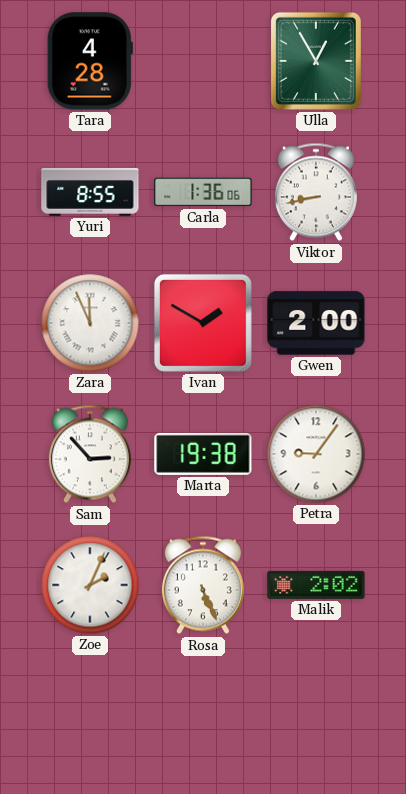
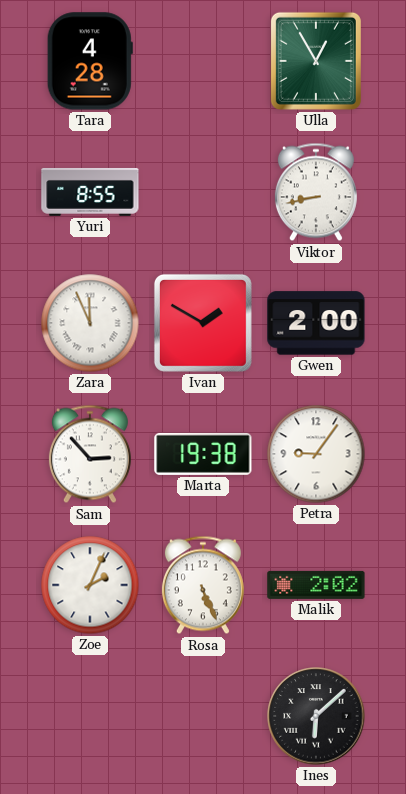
Carla: 1:36 -> none
Ines: none -> 6:08
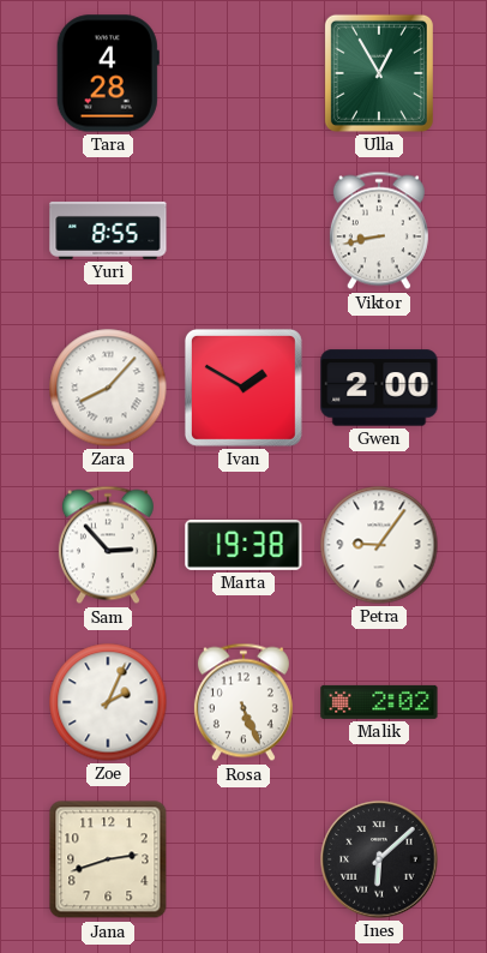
Zara: 11:56 -> 8:07
Jana: none -> 2:42
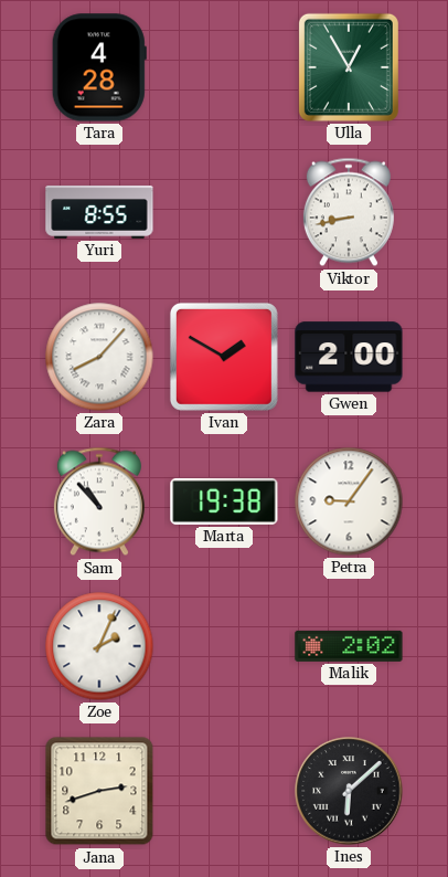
Sam: 2:53 -> 10:53
Rosa: 5:26 -> none
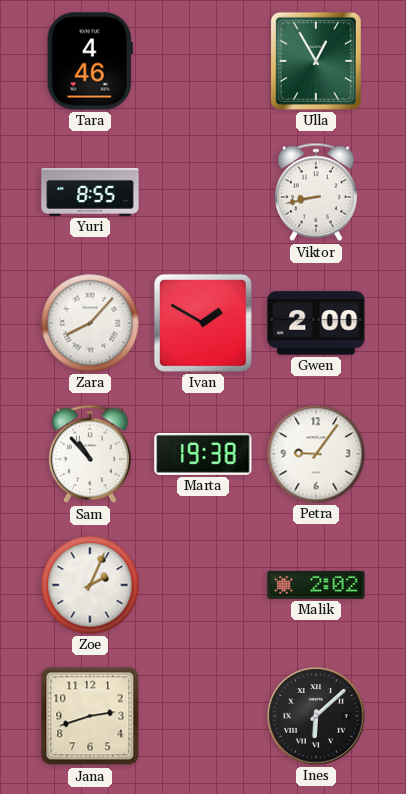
Tara: 4:28 -> 4:46
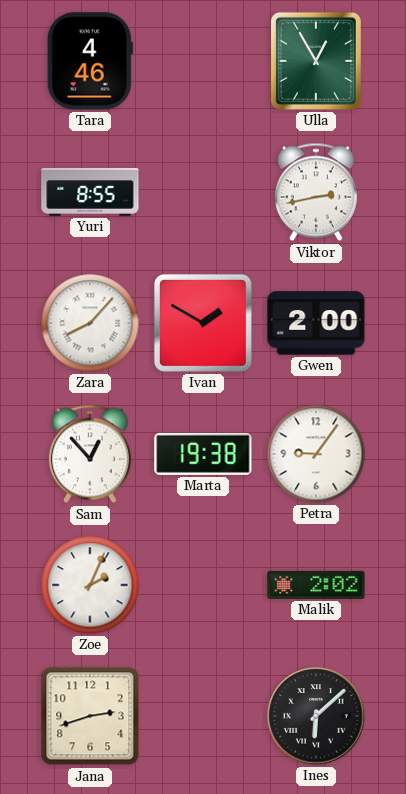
Viktor: 8:43 -> 2:43
Sam: 10:53 -> 12:53
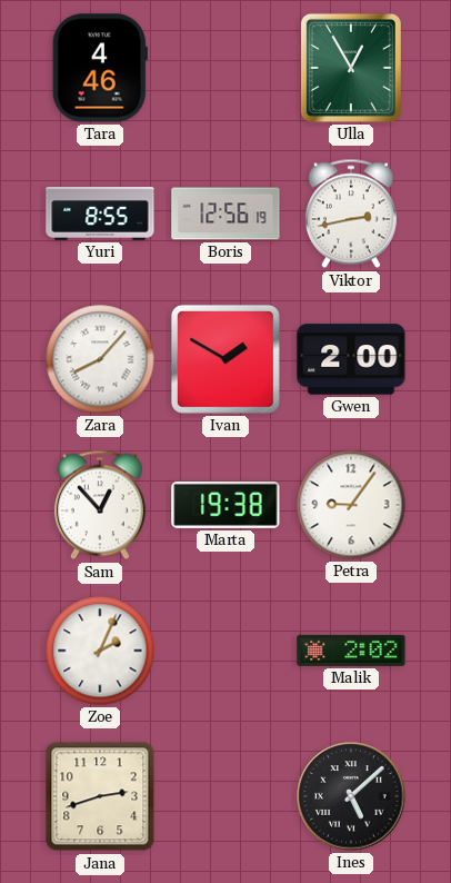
Boris: none -> 12:56
Ines: 6:08 -> 5:08
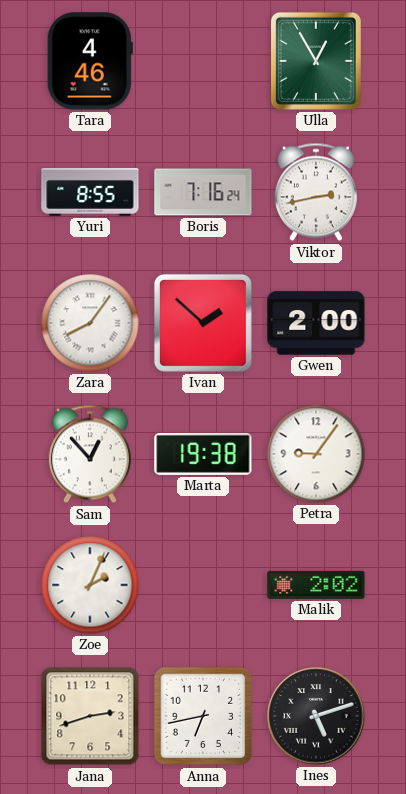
Boris: 12:56 -> 7:16
Zara: 8:07 -> 8:06
Ivan: 1:50 -> 1:52
Anna: none -> 6:43
Ines: 5:08 -> 5:12
